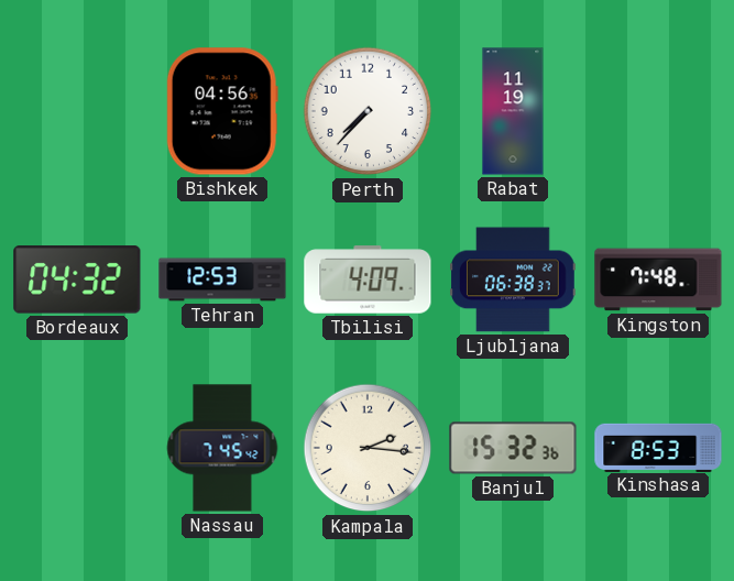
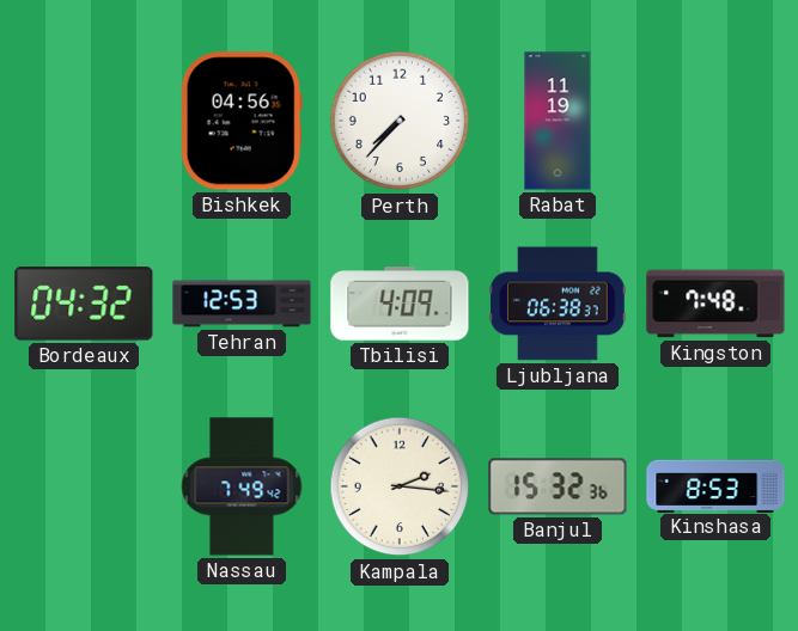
Nassau: 7:45 -> 7:49
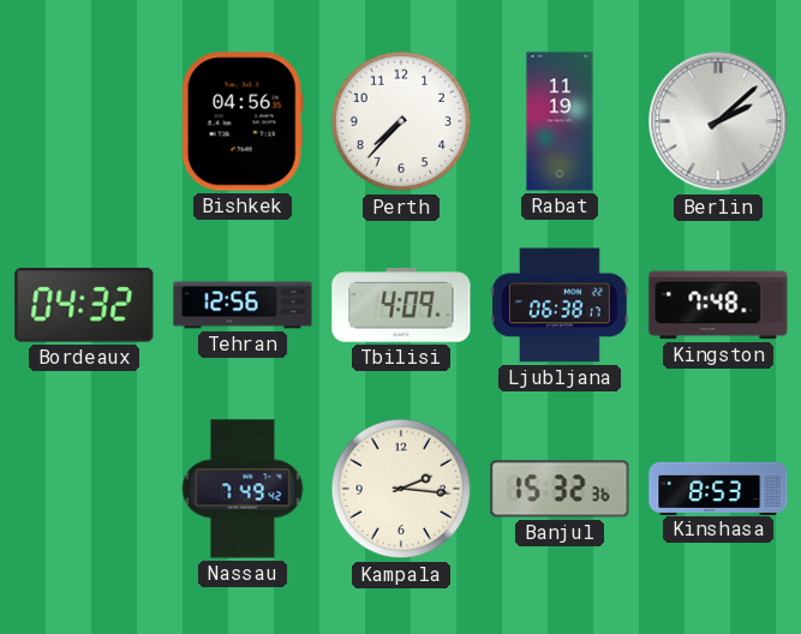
Berlin: none -> 2:08
Tehran: 12:53 -> 12:56
Ljubljana: 06:38:37 -> 06:38:17
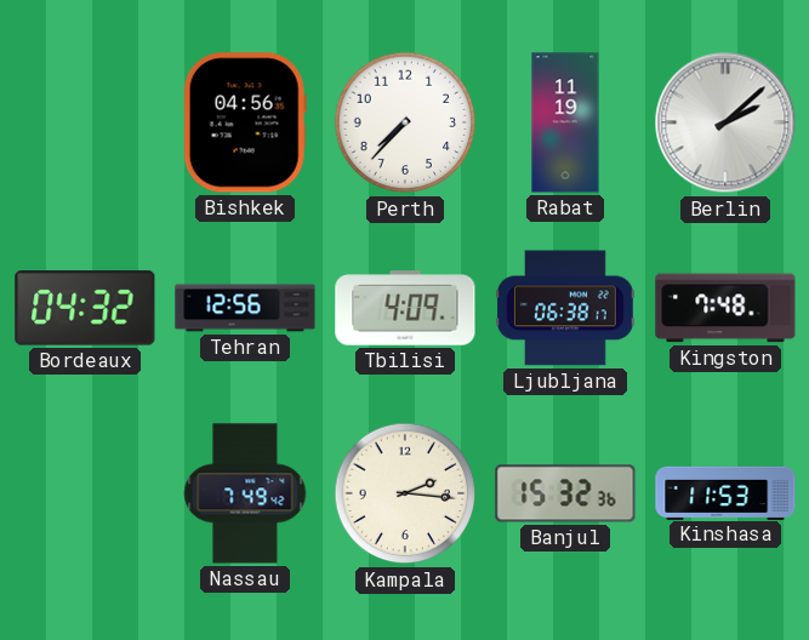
Kinshasa: 8:53 -> 11:53
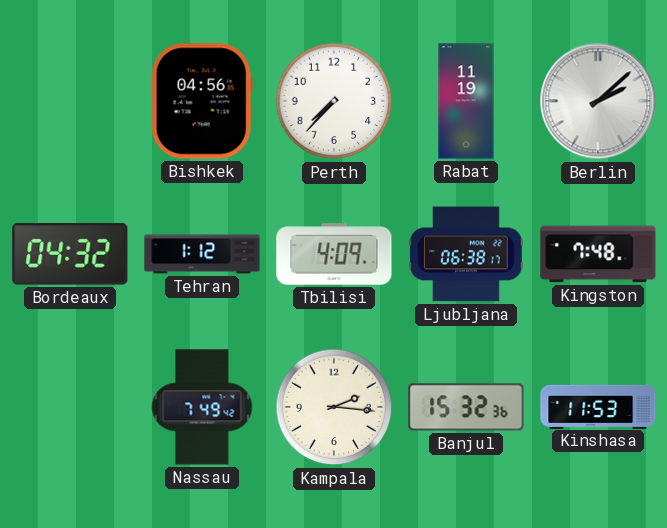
Tehran: 12:56 -> 1:12
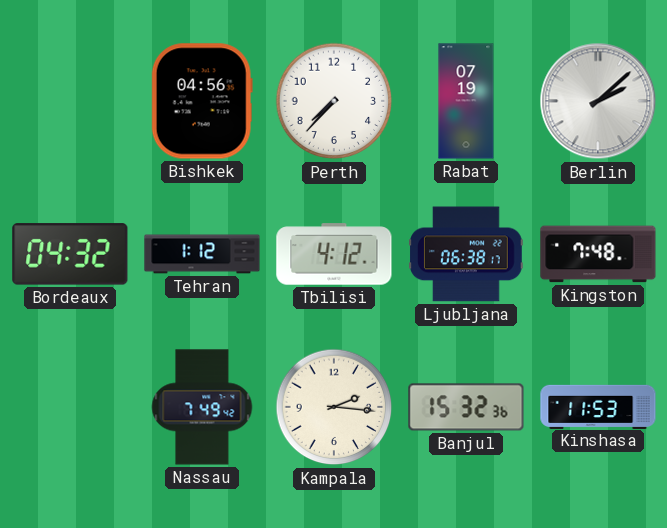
Rabat: 11:19 -> 07:19
Tbilisi: 4:09 -> 4:12
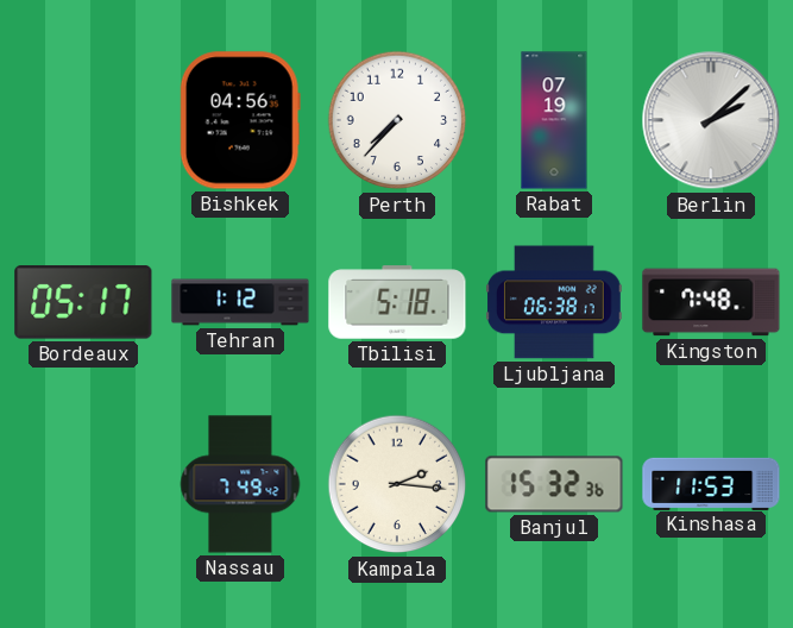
Bordeaux: 04:32 -> 05:17
Tbilisi: 4:12 -> 5:18
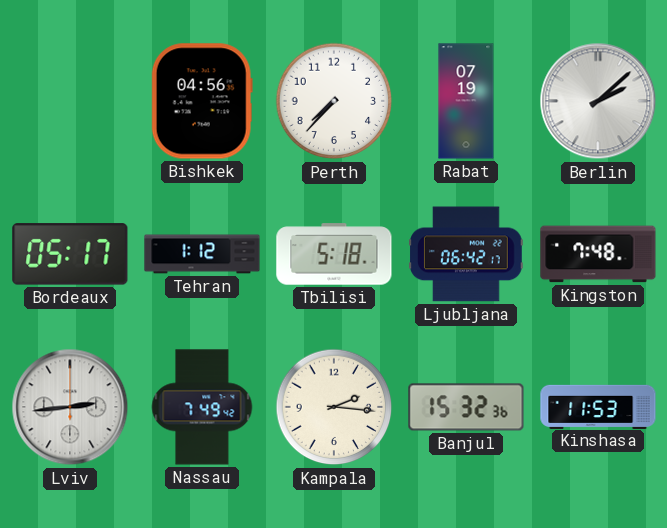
Ljubljana: 06:38 -> 06:42
Lviv: none -> 2:44
